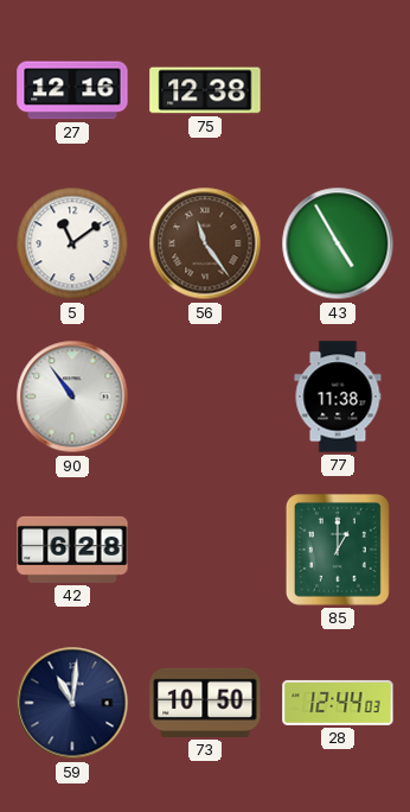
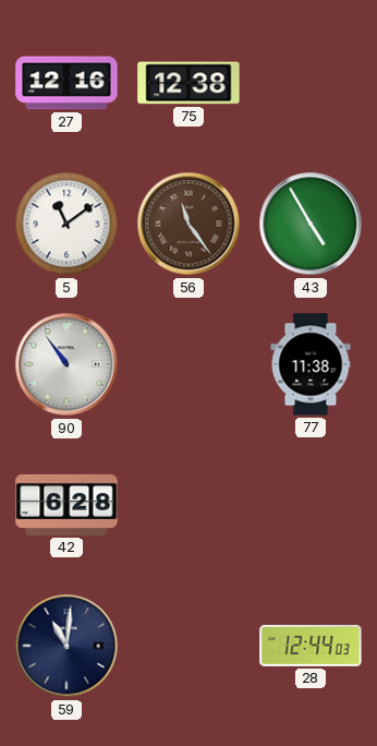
85: 1:00 -> none
73: 10:50 -> none
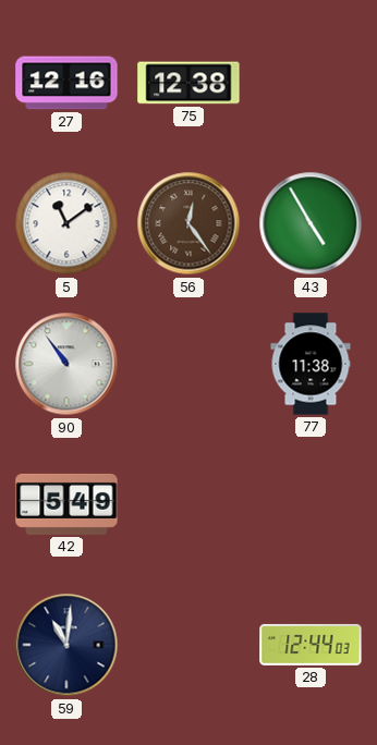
56: 11:24 -> 12:24
42: 6:28 -> 5:49
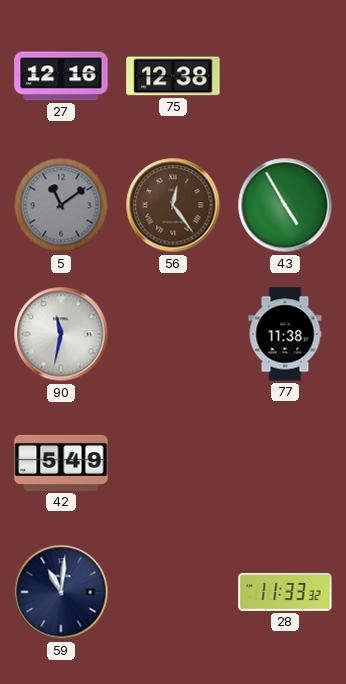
5 dial: white -> grey
90: 10:54 -> 11:32
28: 12:44 -> 11:33
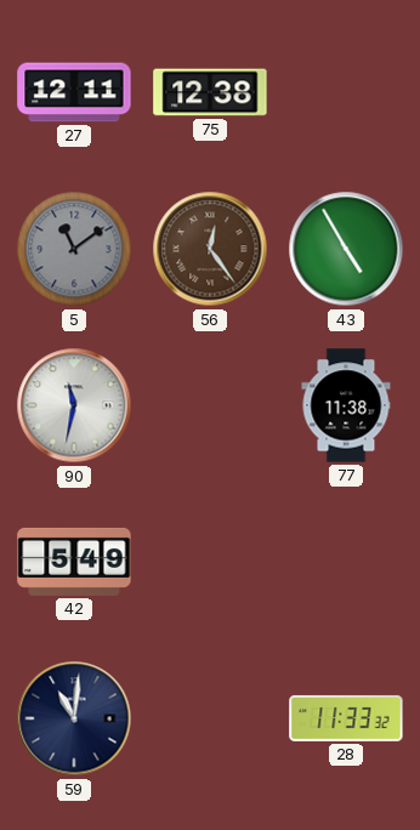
27: 12:16 -> 12:11
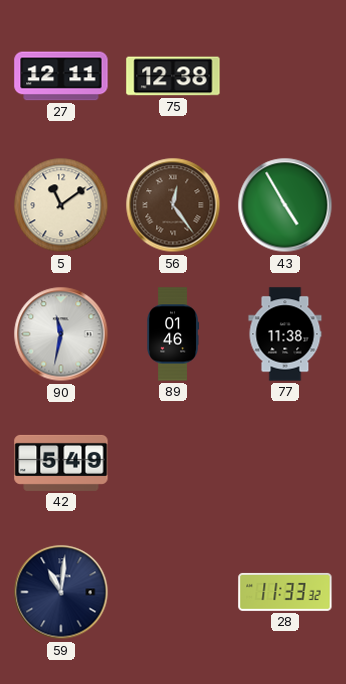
5 dial: grey -> cream
89: none -> 01:46
